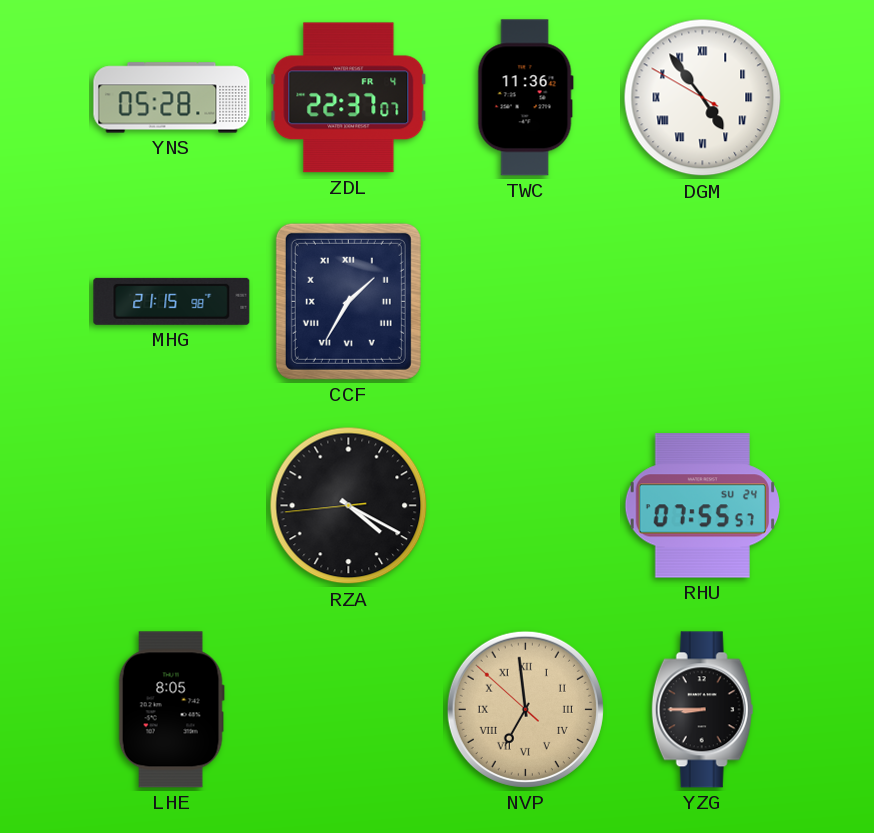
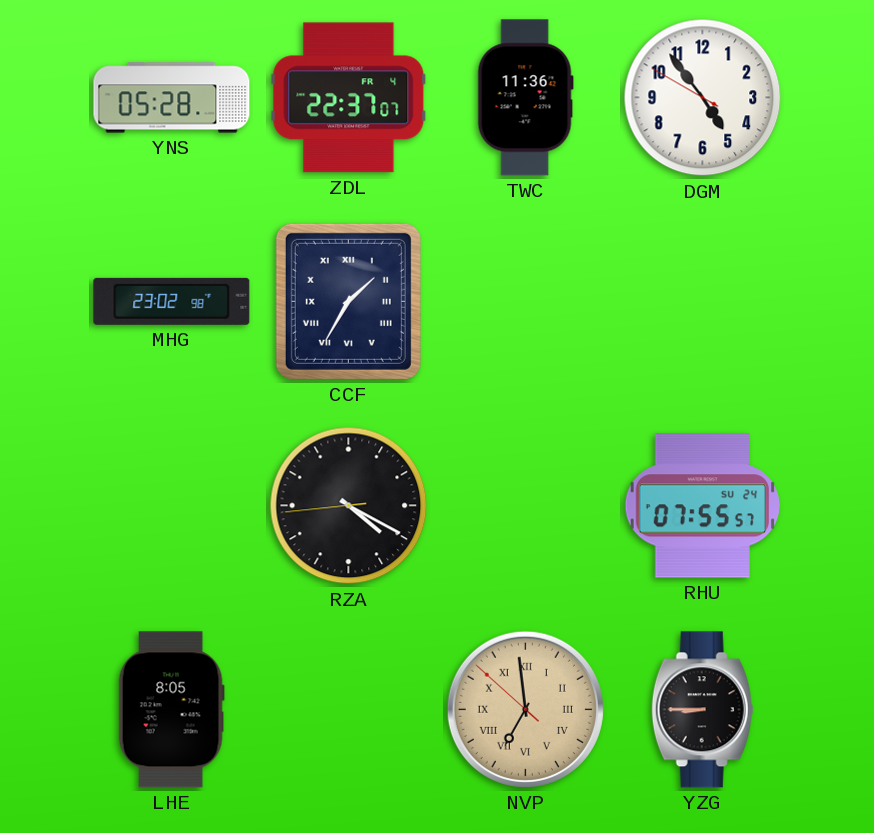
DGM numerals: Roman -> Arabic
MHG: 21:15 -> 23:02
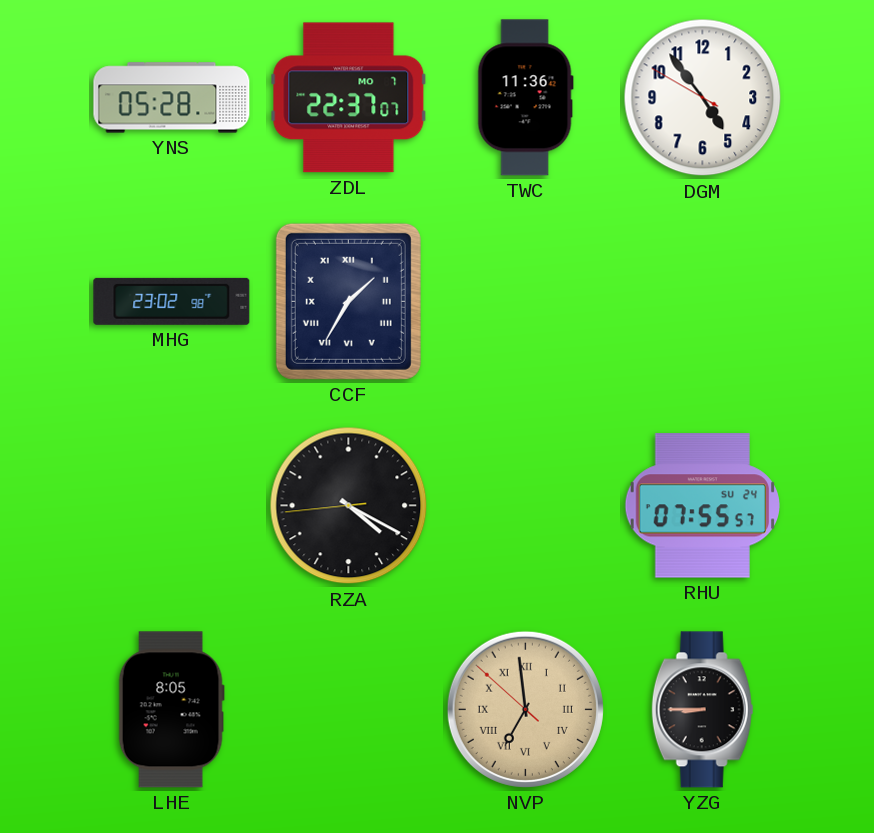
ZDL date: FR 4 -> MO 7
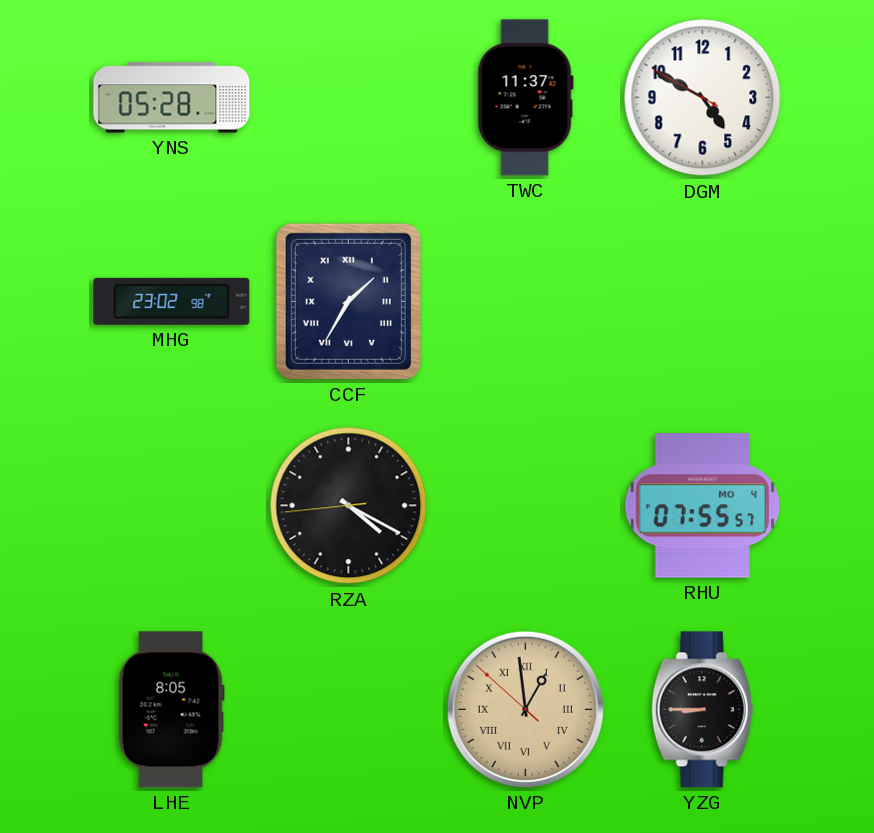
ZDL: 22:37 -> none
TWC: 11:36 -> 11:37
DGM: 4:53 -> 4:49
RHU date: SU 24 -> MO 4
NVP: 6:58 -> 12:58
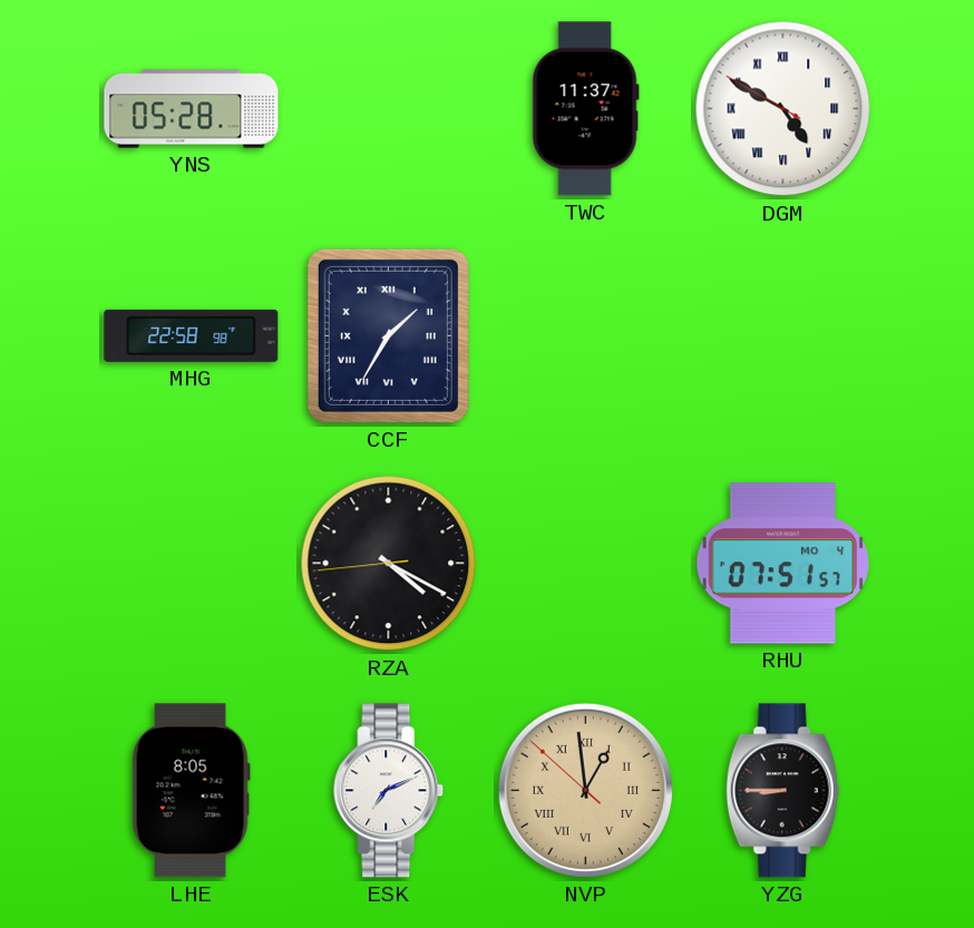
DGM numerals: Arabic -> Roman
MHG: 23:02 -> 22:58
RHU: 07:55 -> 07:51
ESK: none -> 7:11
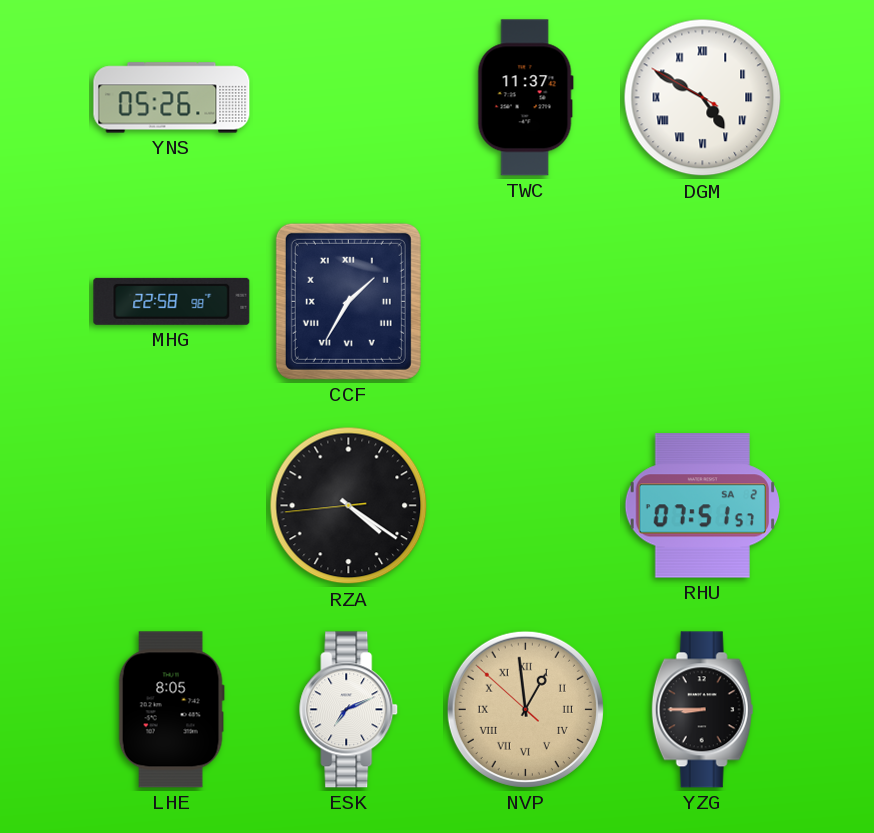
YNS: 05:28 -> 05:26
RZA: 4:19 -> 4:20
RHU date: MO 4 -> SA 2
